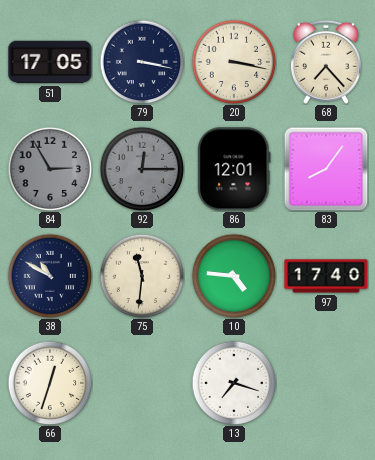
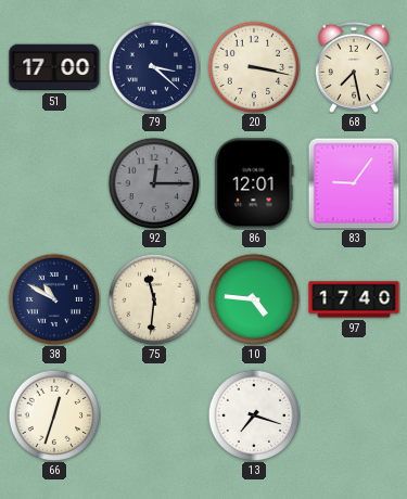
51: 17:05 -> 17:00
79: 3:17 -> 3:22
68: 7:23 -> 7:28
84: 2:55 -> none
83: 8:06 -> 9:06
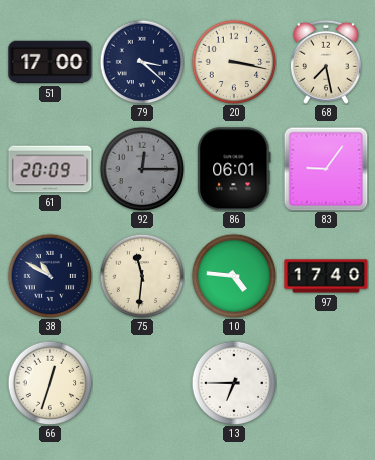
61: none -> 20:09
86: 12:01 -> 06:01
13: 7:18 -> 6:45
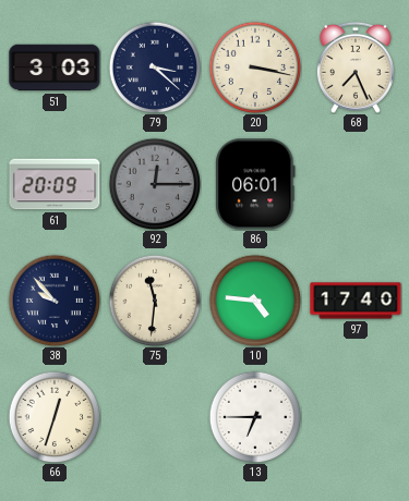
51: 17:00 -> 3:03
68: 7:28 -> 7:26
83: 9:06 -> none
38: 10:50 -> 9:53
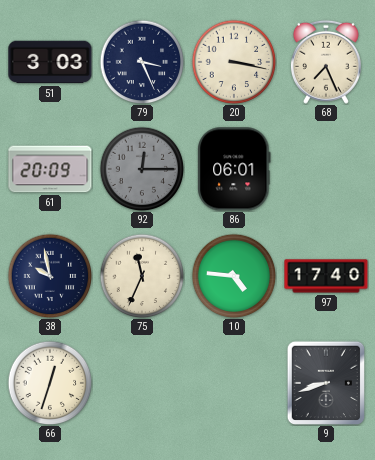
79: 3:22 -> 3:26
38: 9:53 -> 9:58
75: 11:31 -> 11:34
13: 6:45 -> none
9: none -> 8:42
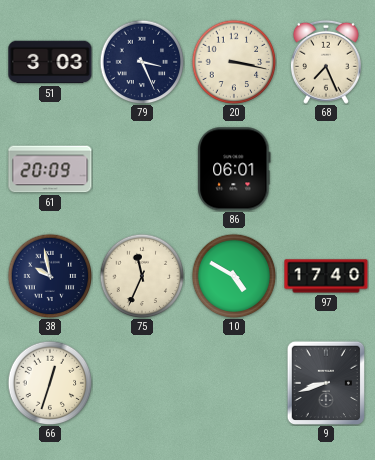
92: 12:15 -> none
10: 4:46 -> 4:50
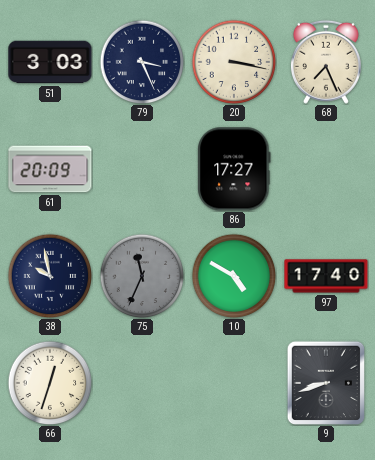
86: 06:01 -> 17:27
75 dial: cream -> grey
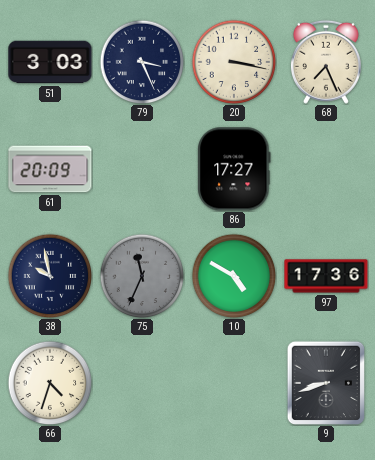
97: 17:40 -> 17:36
66: 12:33 -> 4:33
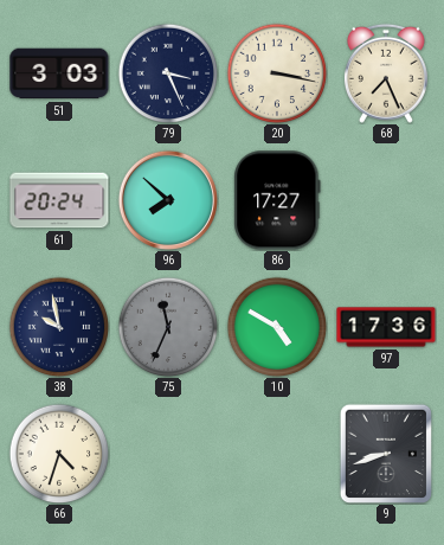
61: 20:09 -> 20:24
96: none -> 7:52
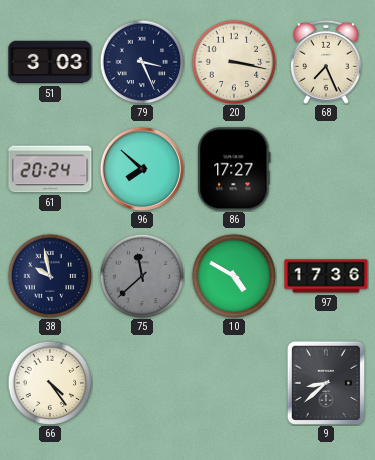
75: 11:34 -> 11:38
66: 4:33 -> 4:24
9: 8:42 -> 8:38
